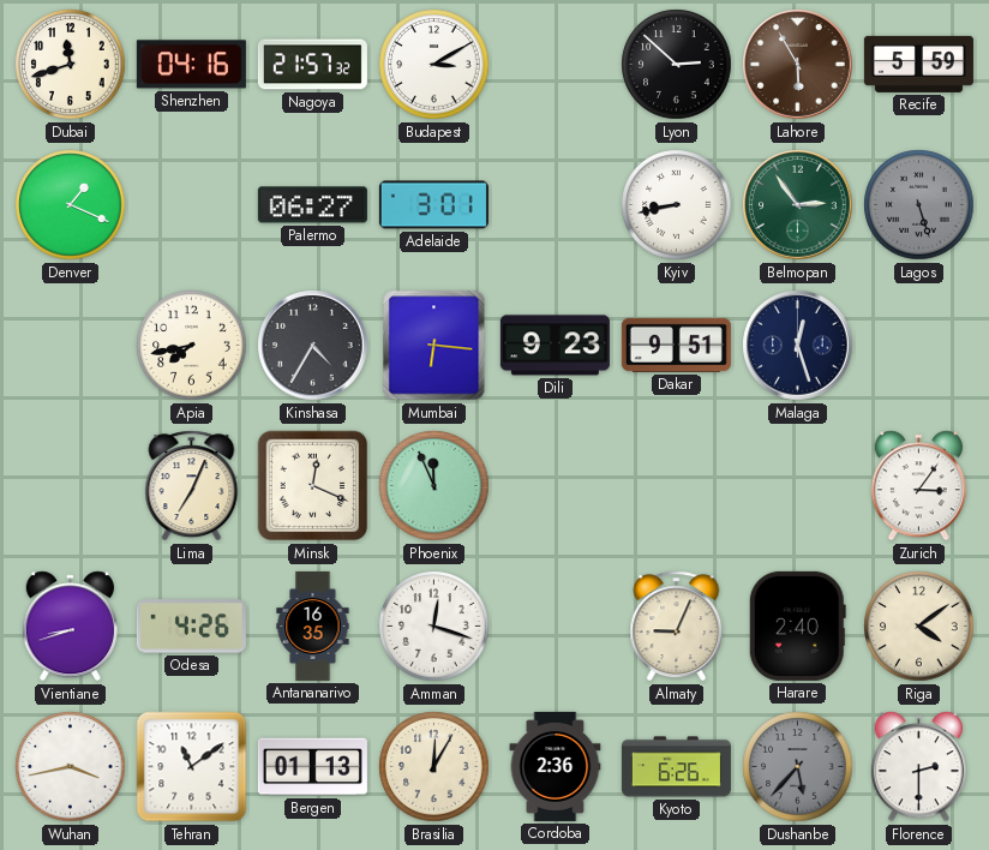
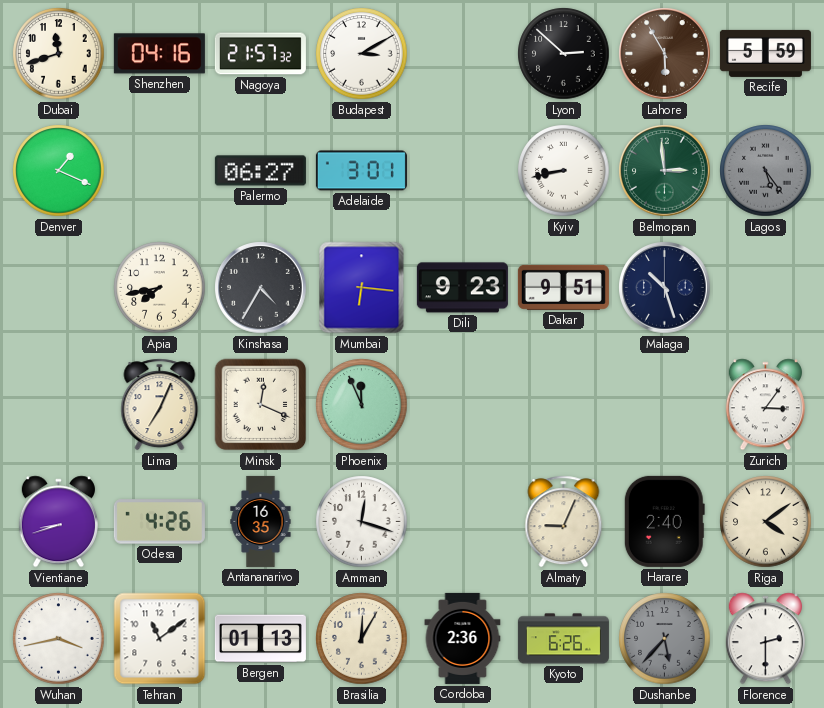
Belmopan: 2:54 -> 2:59
Lagos: 5:27 -> 5:24
Malaga: 12:27 -> 10:27
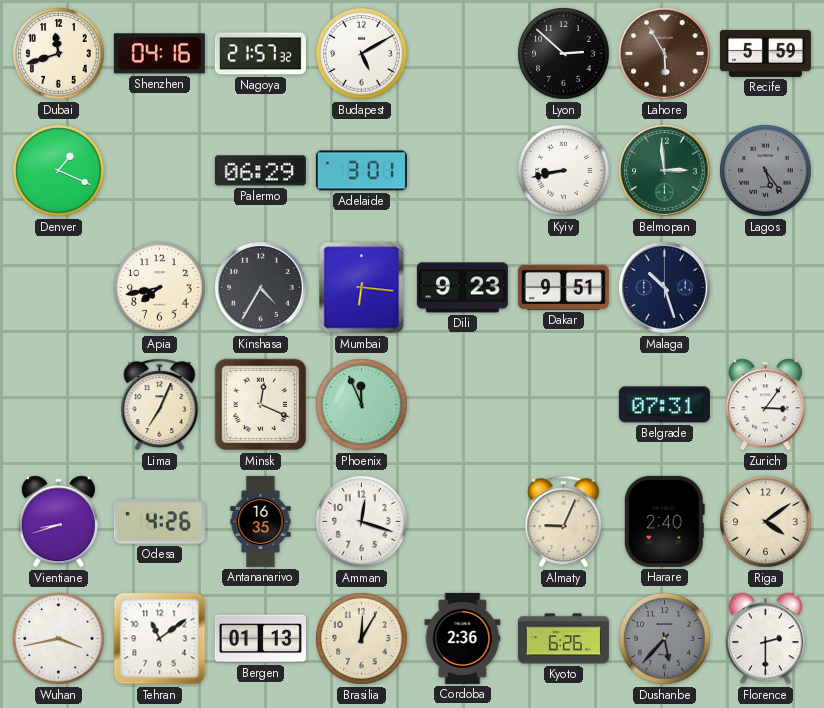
Budapest: 3:10 -> 5:10
Palermo: 06:27 -> 06:29
Belgrade: none -> 07:31
